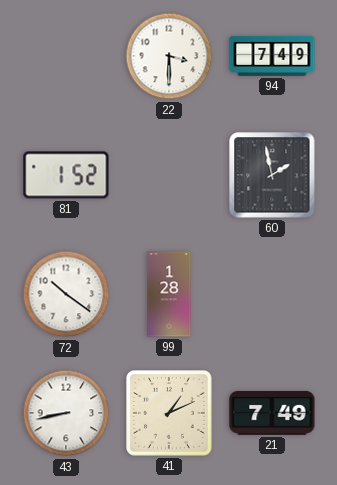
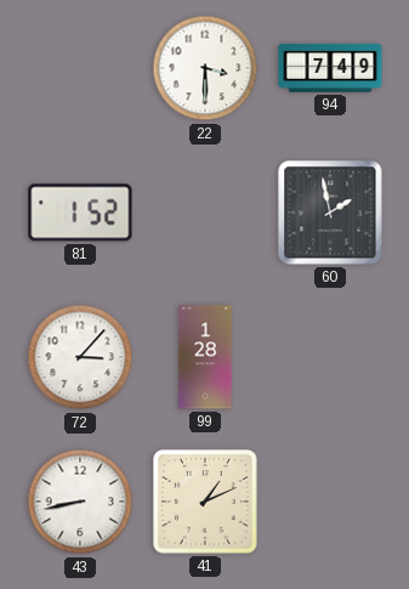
72: 10:21 -> 3:07
21: 7:49 -> none
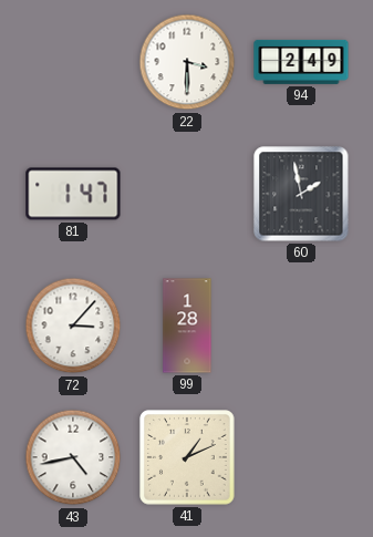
94: 7:49 -> 2:49
81: 1:52 -> 1:47
43: 8:43 -> 4:43
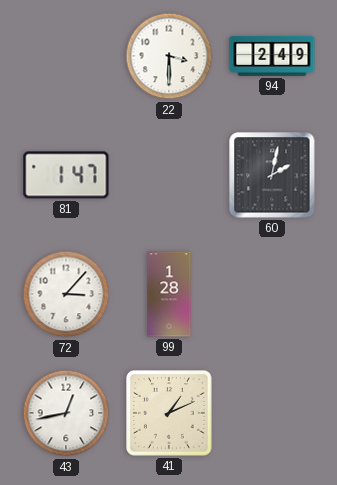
60: 1:58 -> 2:02
43: 4:43 -> 12:43
